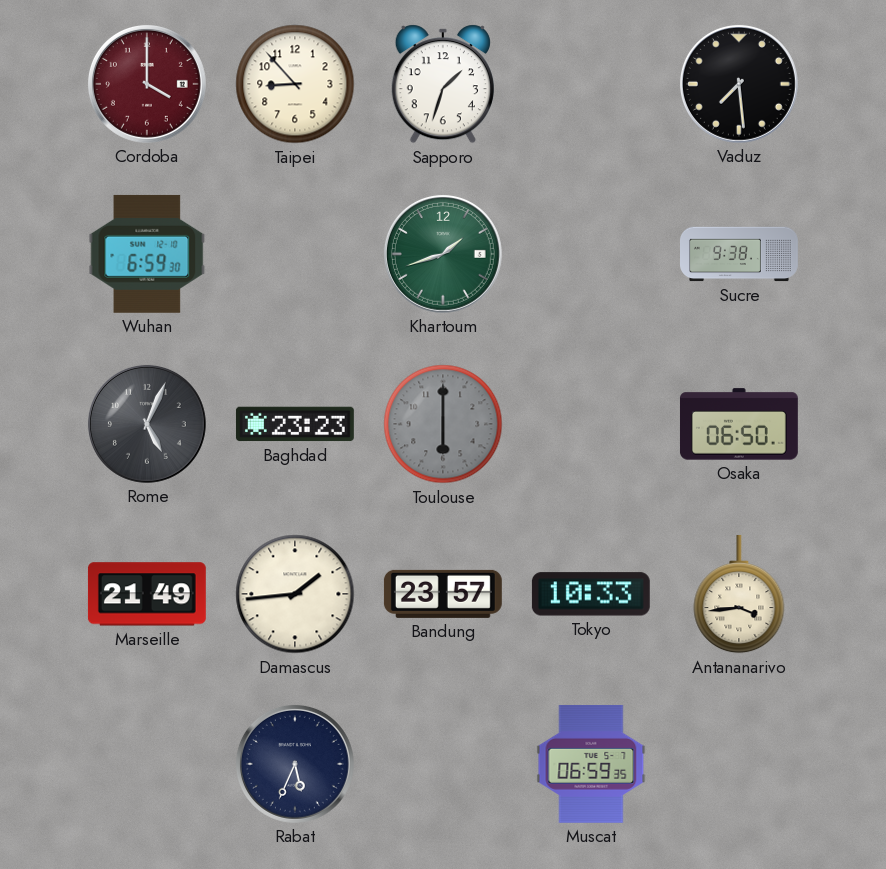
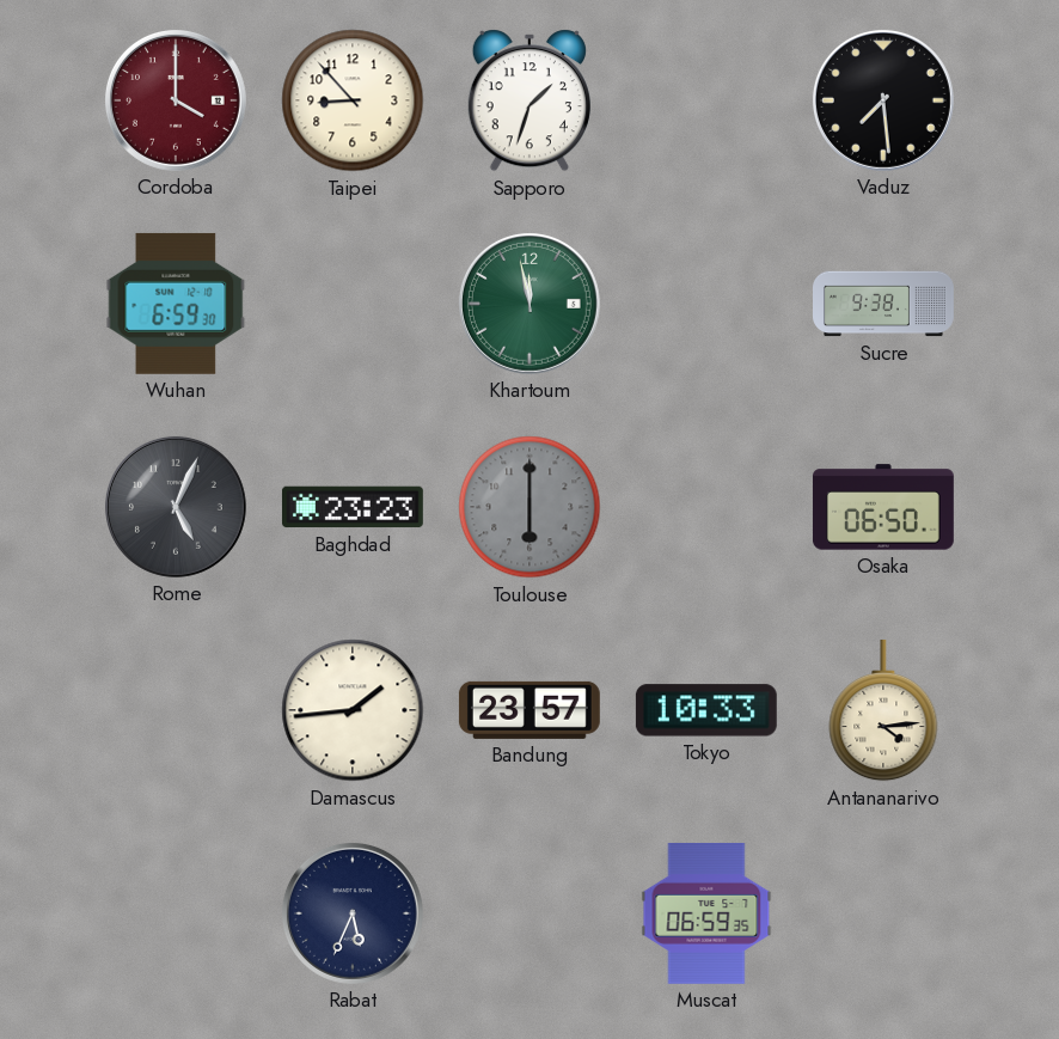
Khartoum: 1:42 -> 11:58
Marseille: 21:49 -> none
Antananarivo: 3:44 -> 4:14
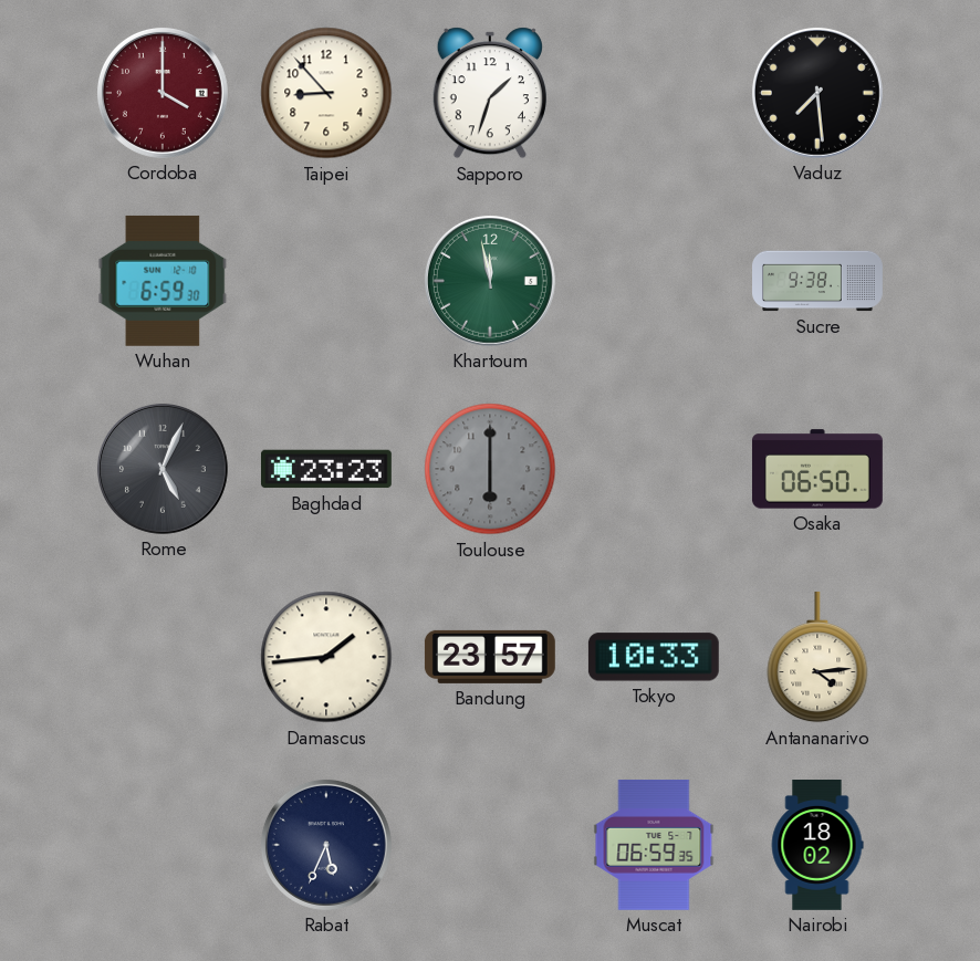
Nairobi: none -> 18:02
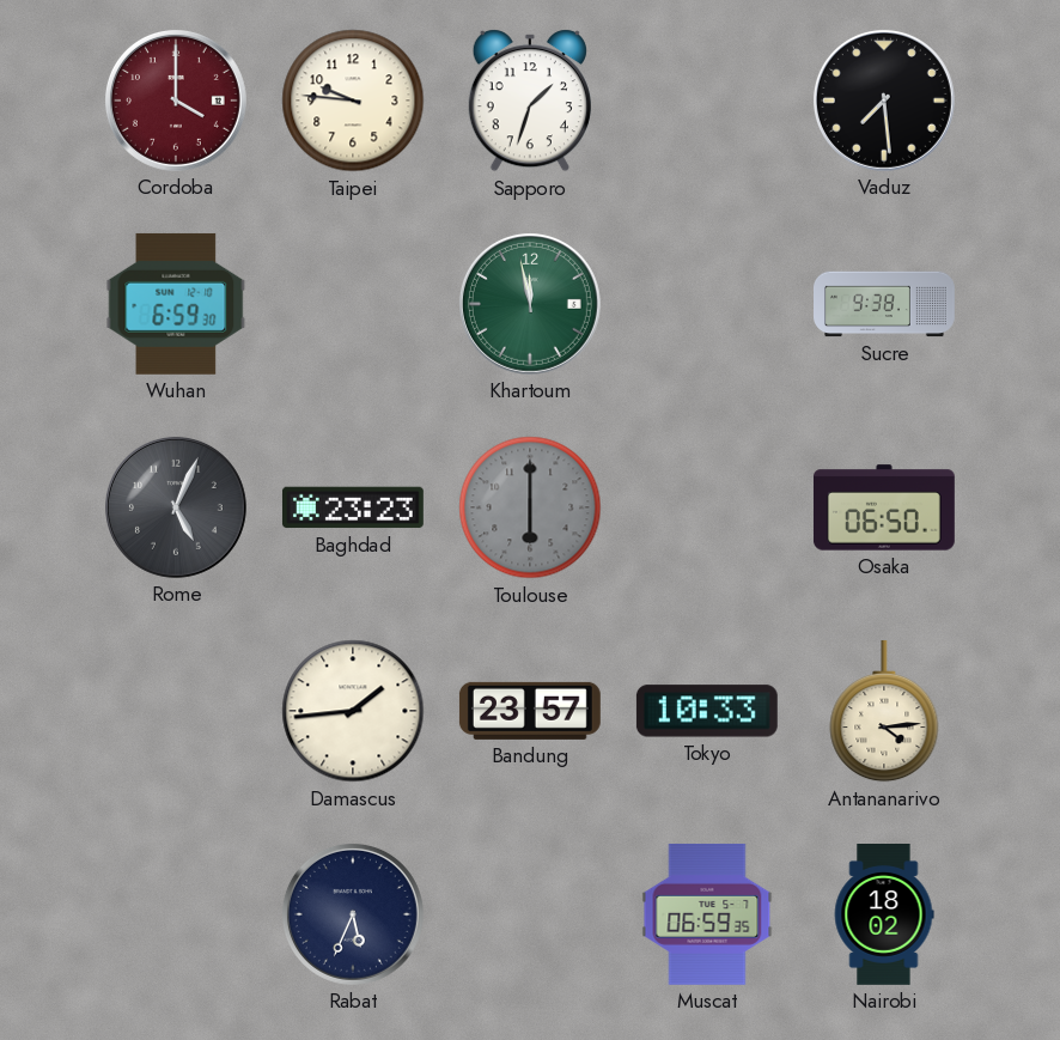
Taipei: 8:53 -> 9:46
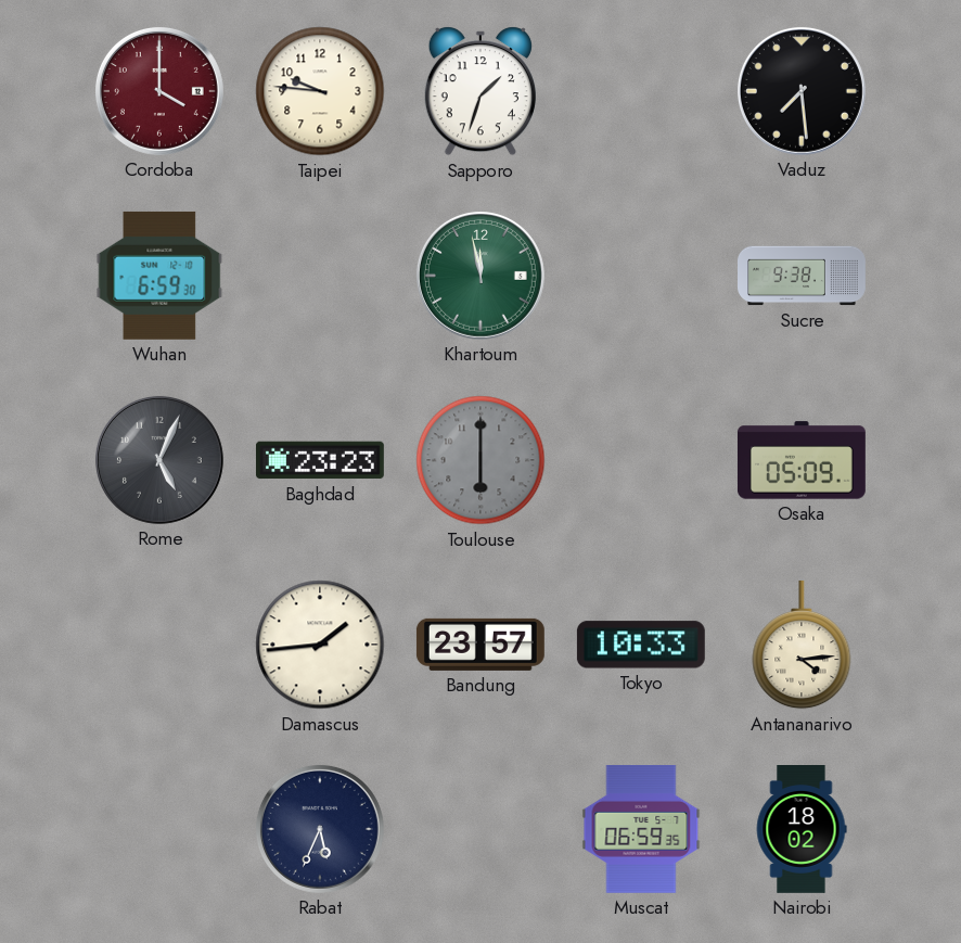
Osaka: 06:50 -> 05:09
